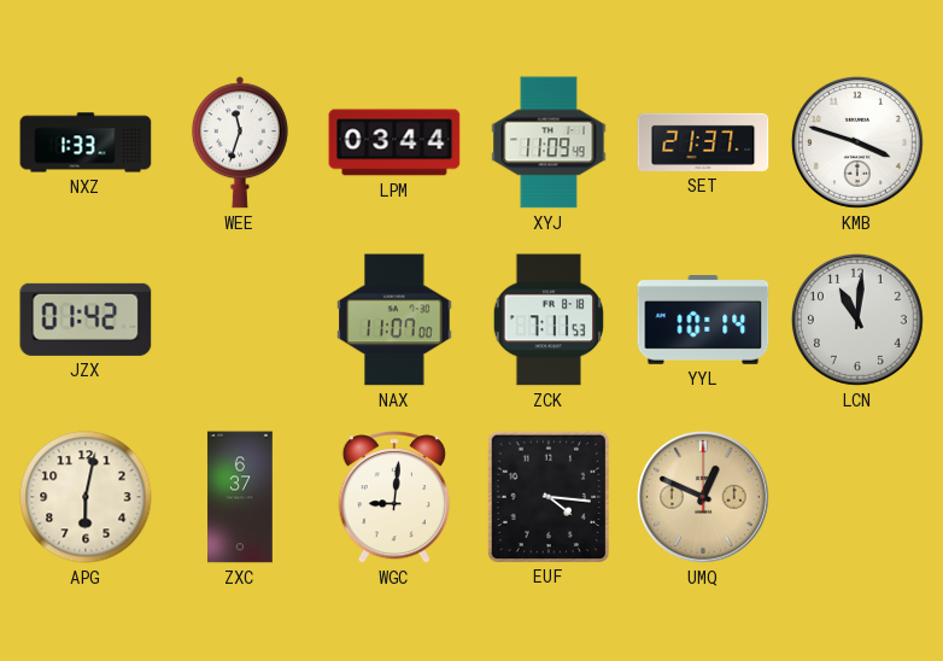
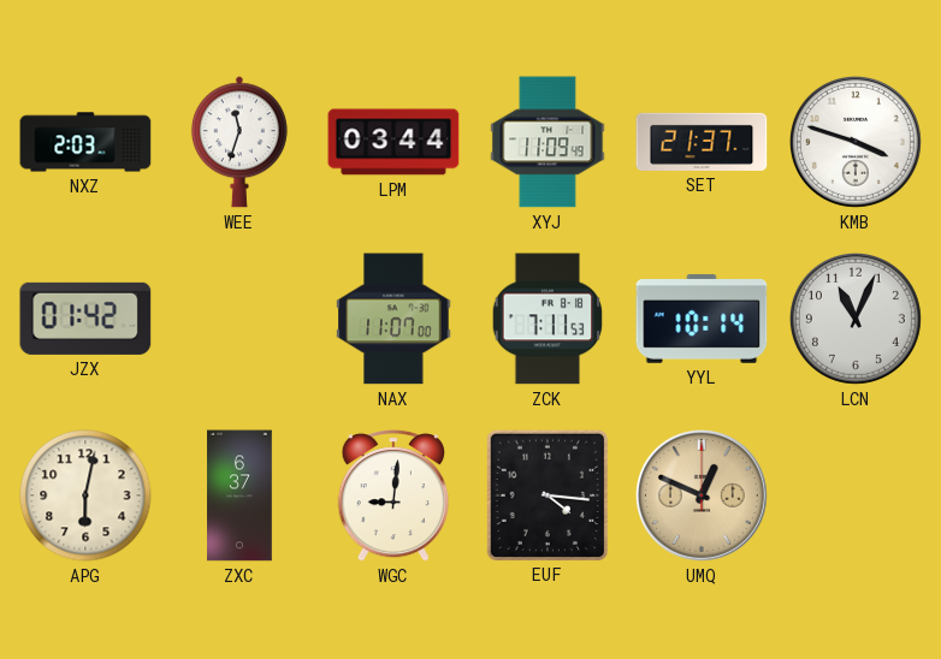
NXZ: 1:33 -> 2:03
LCN: 11:01 -> 11:04
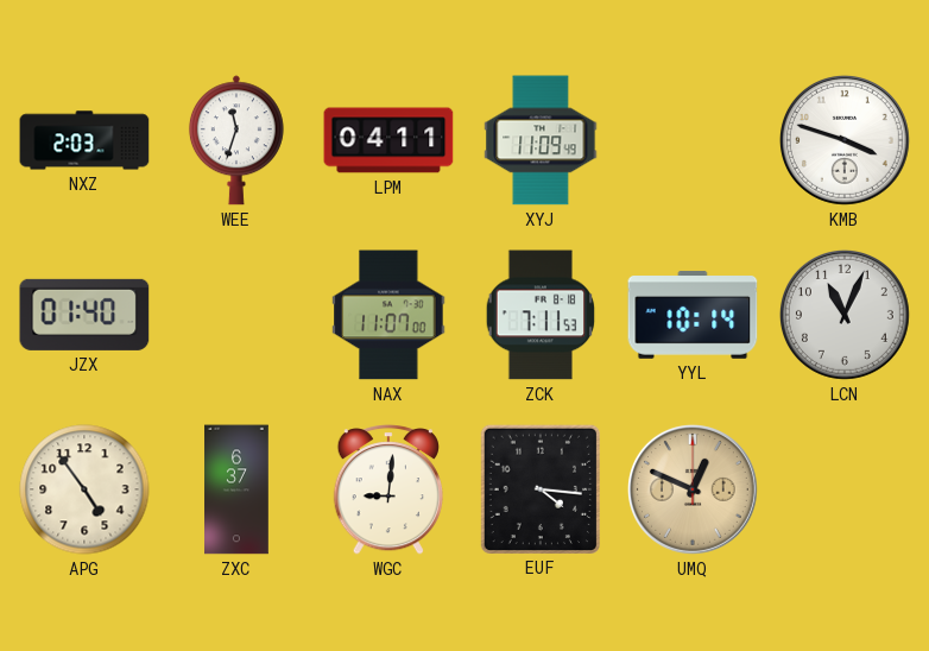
LPM: 03:44 -> 04:11
SET: 21:37 -> none
JZX: 01:42 -> 01:40
APG: 6:02 -> 4:54
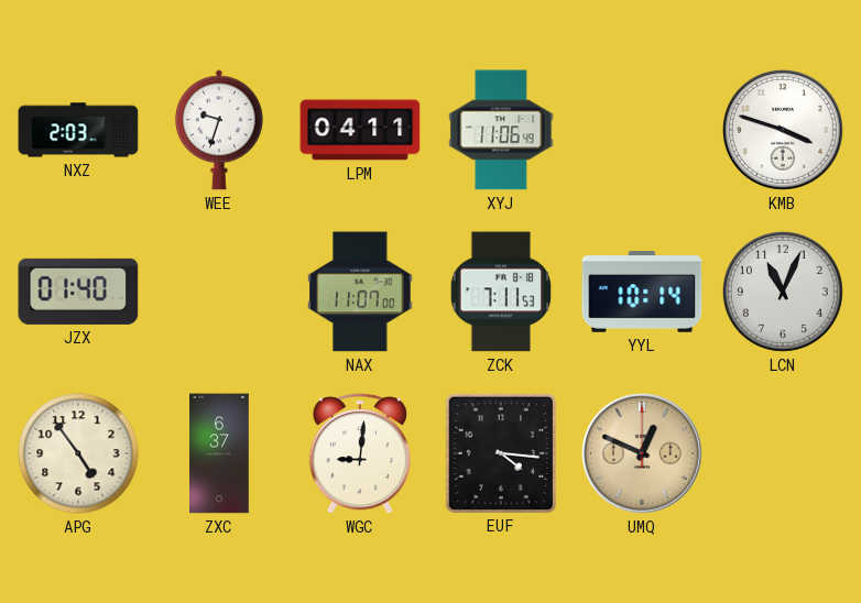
WEE: 11:33 -> 9:33
XYJ: 11:09 -> 11:06
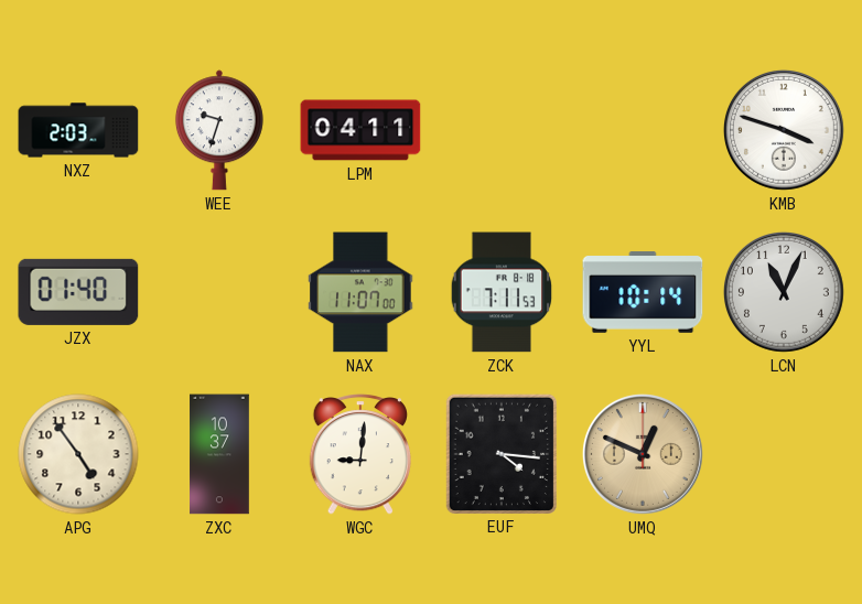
XYJ: 11:06 -> none
ZXC: 6:37 -> 10:37
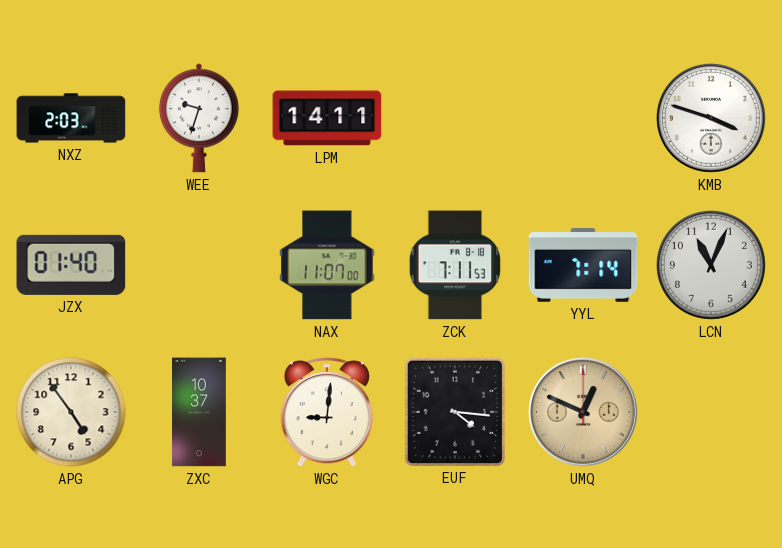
LPM: 04:11 -> 14:11
YYL: 10:14 -> 7:14
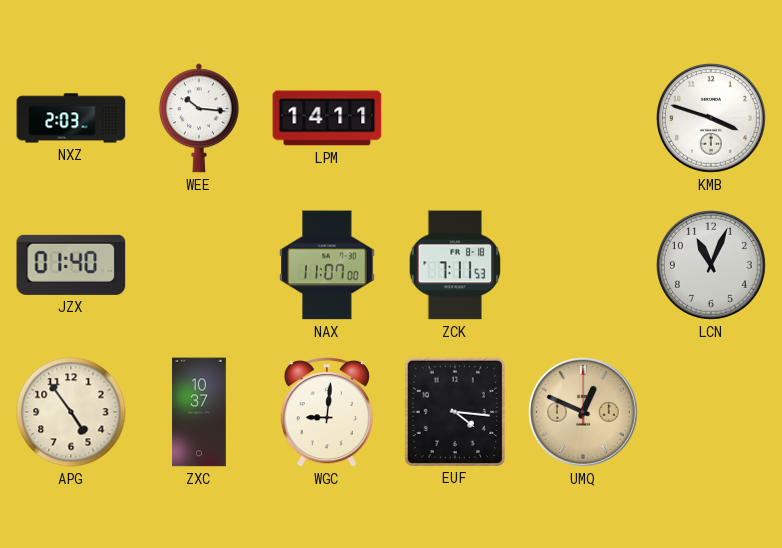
WEE: 9:33 -> 10:16
YYL: 7:14 -> none
